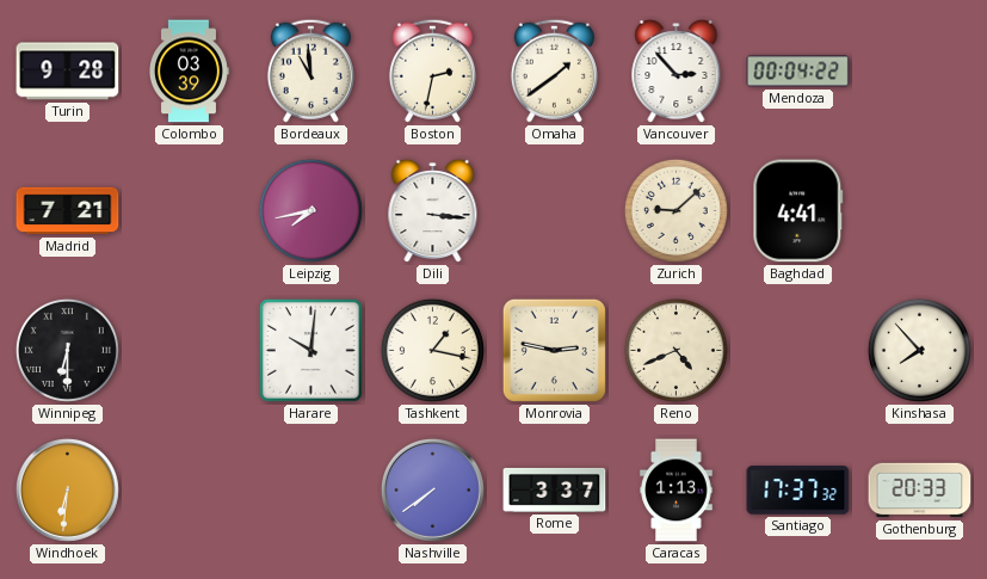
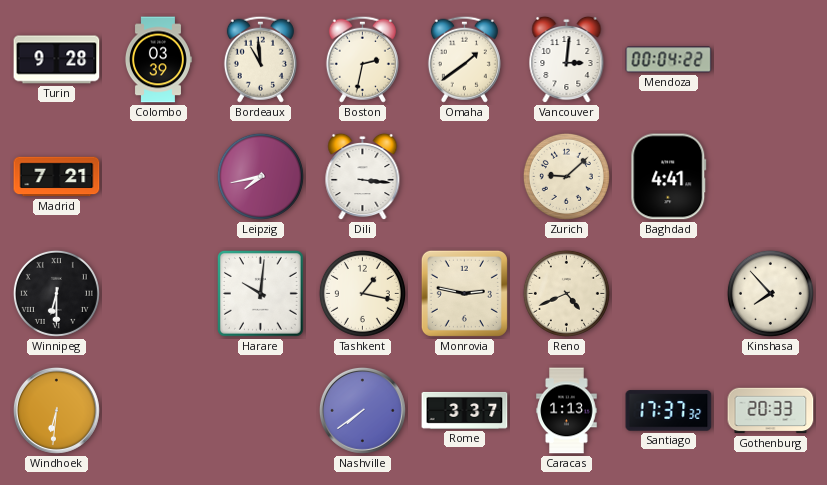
Vancouver: 2:53 -> 3:01
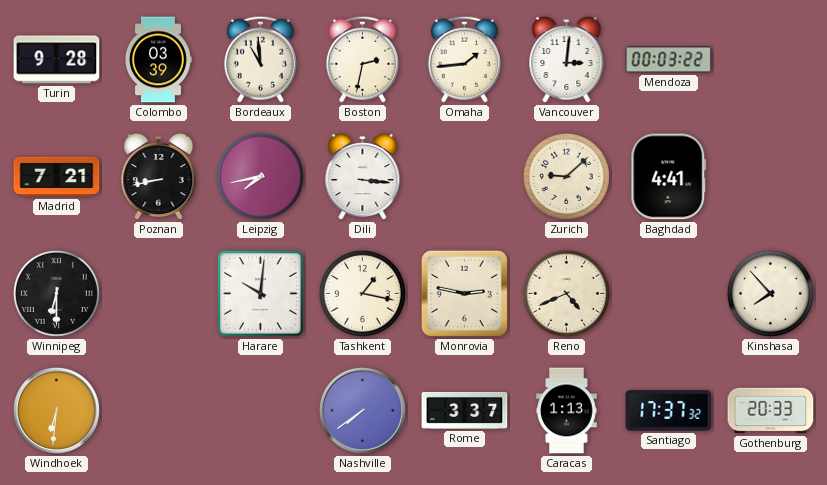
Omaha: 1:39 -> 1:44
Mendoza: 00:04 -> 00:03
Poznan: none -> 8:43
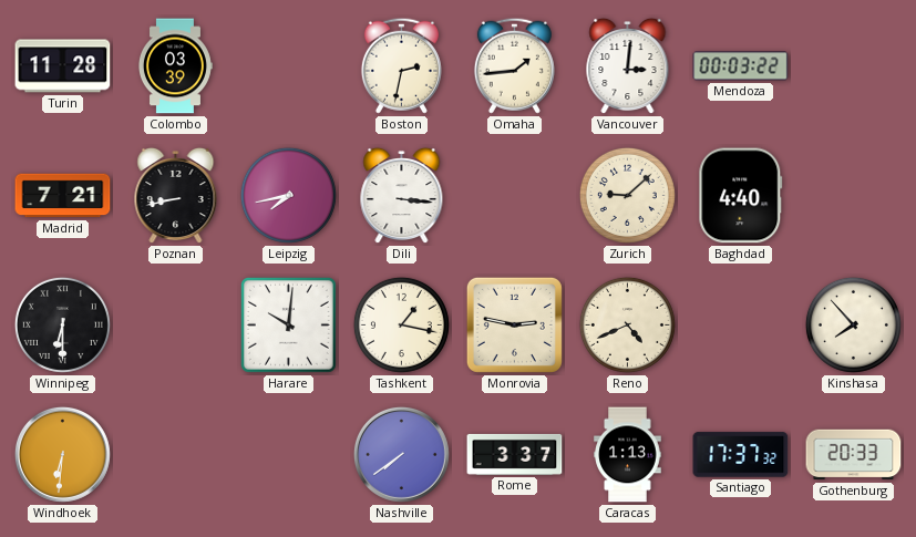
Turin: 9:28 -> 11:28
Bordeaux: 10:59 -> none
Baghdad: 4:41 -> 4:40
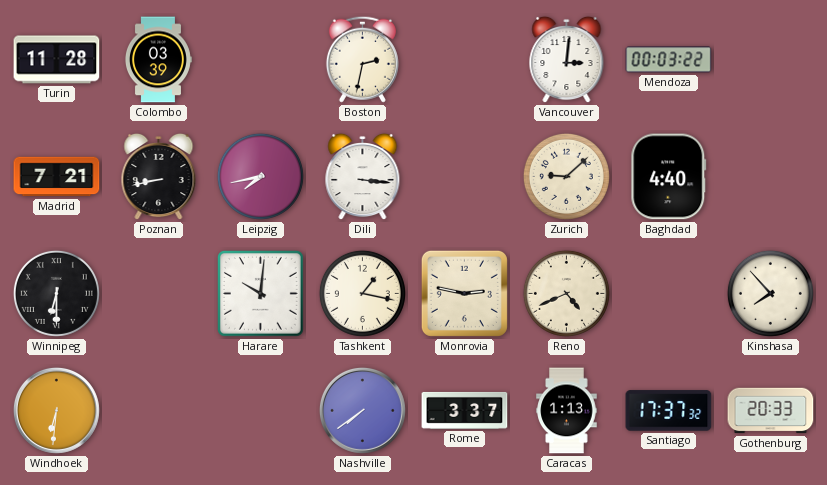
Omaha: 1:44 -> none
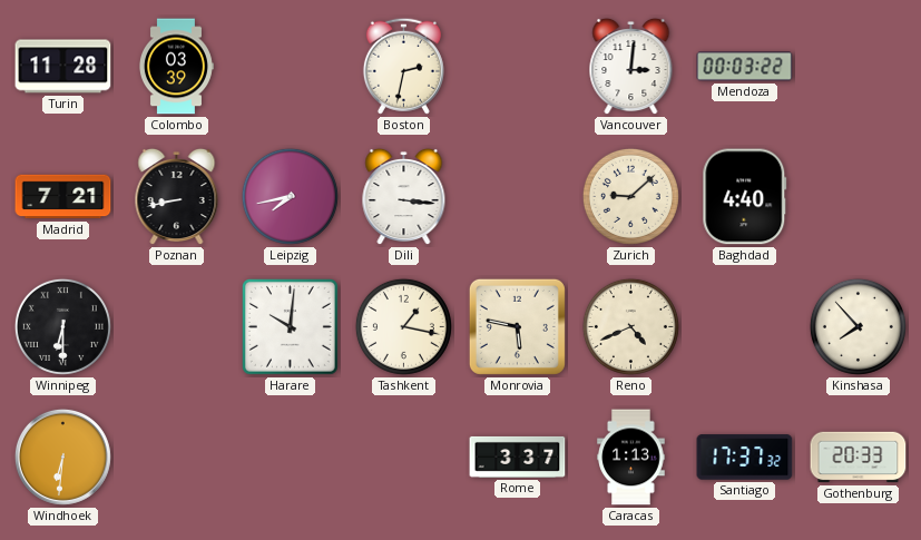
Monrovia: 2:47 -> 5:47
Nashville: 7:39 -> none
